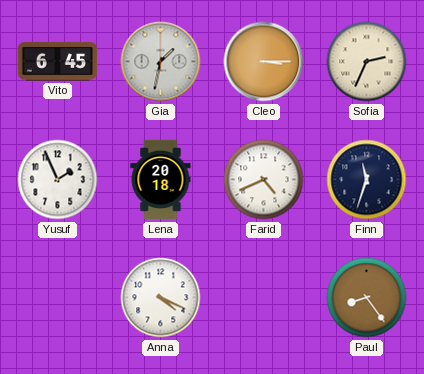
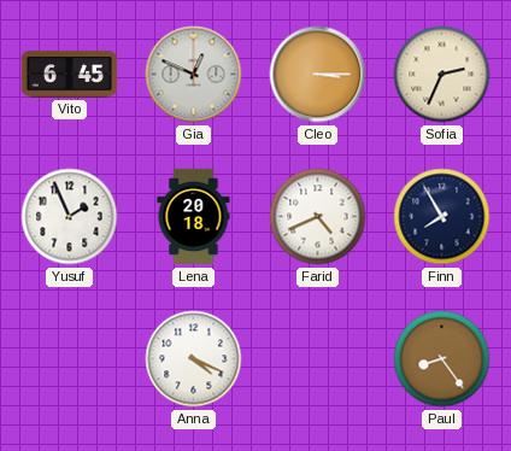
Gia: 1:32 -> 12:49
Finn: 11:33 -> 7:55
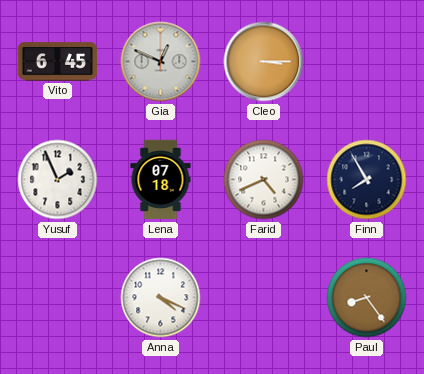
Sofia: 2:34 -> none
Lena: 20:18 -> 07:18
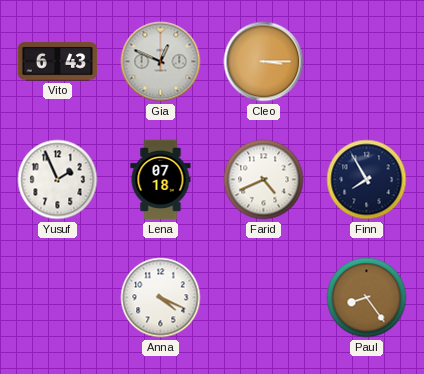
Vito: 6:45 -> 6:43
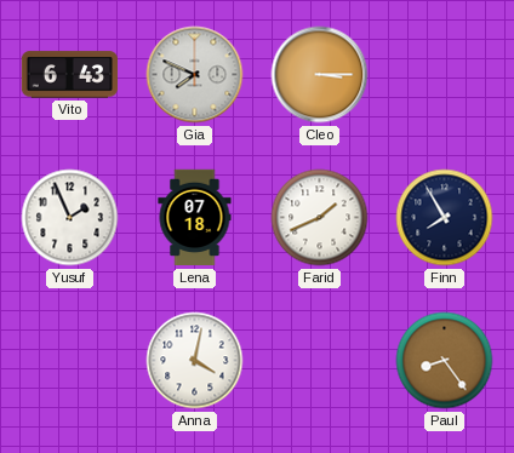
Gia: 12:49 -> 7:49
Farid: 4:41 -> 1:41
Anna: 4:19 -> 4:02
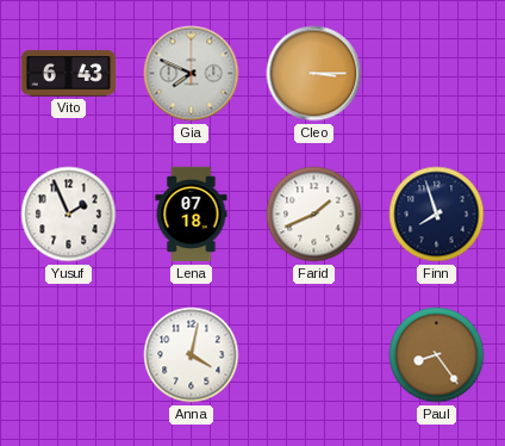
Finn: 7:55 -> 7:57
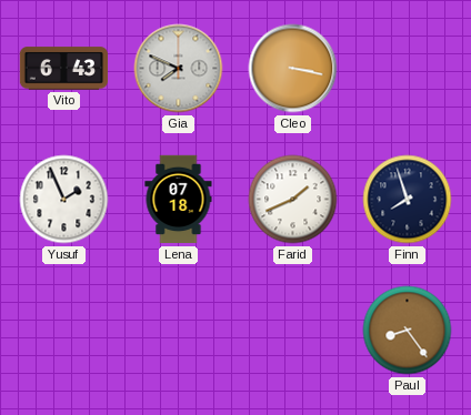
Cleo: 3:15 -> 3:17
Anna: 4:02 -> none
